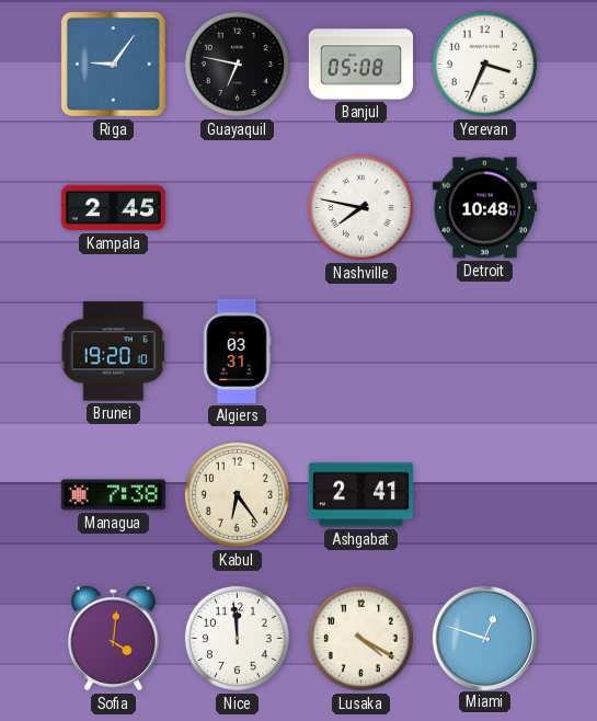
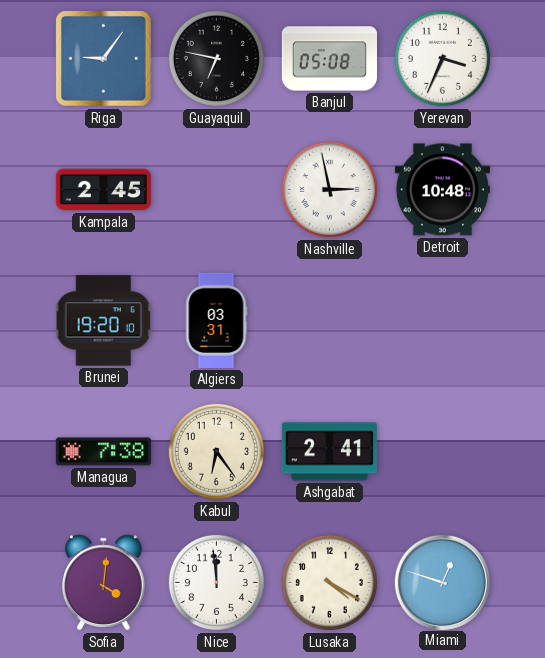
Nashville: 7:47 -> 2:58
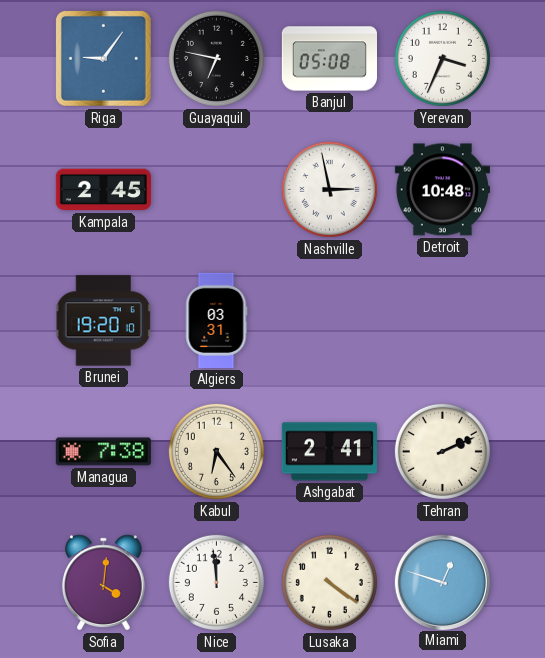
Tehran: none -> 2:11
Lusaka: 4:20 -> 4:21
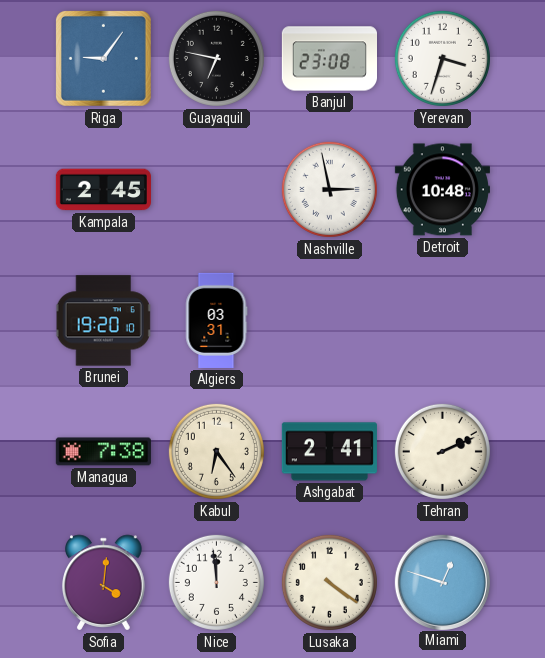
Banjul: 05:08 -> 23:08
Yerevan: 3:34 -> 3:33
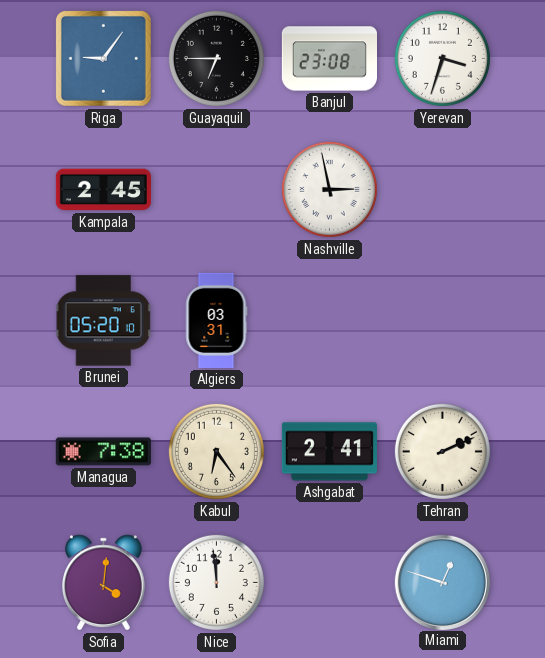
Guayaquil: 6:47 -> 6:45
Detroit: 10:48 -> none
Brunei: 19:20 -> 05:20
Lusaka: 4:21 -> none
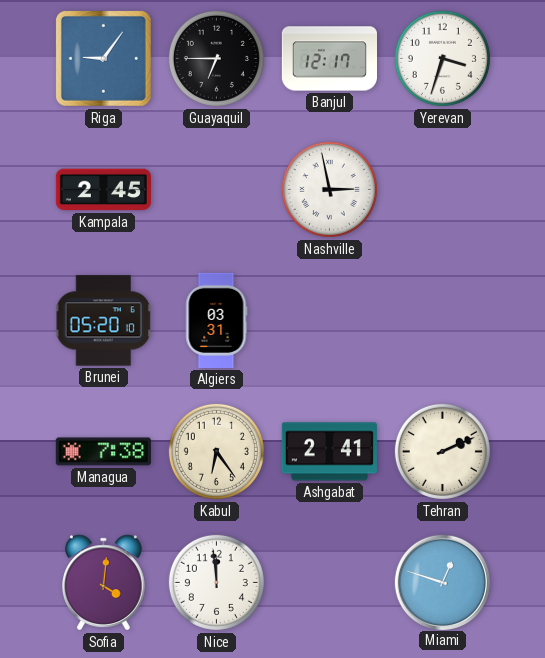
Banjul: 23:08 -> 12:17
